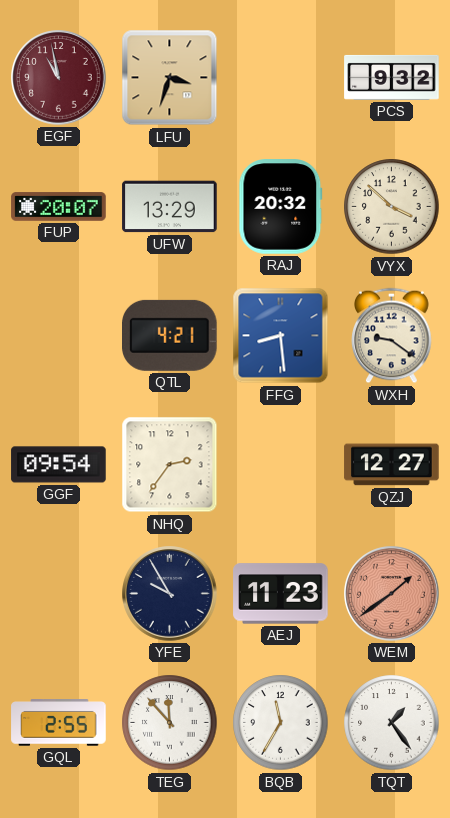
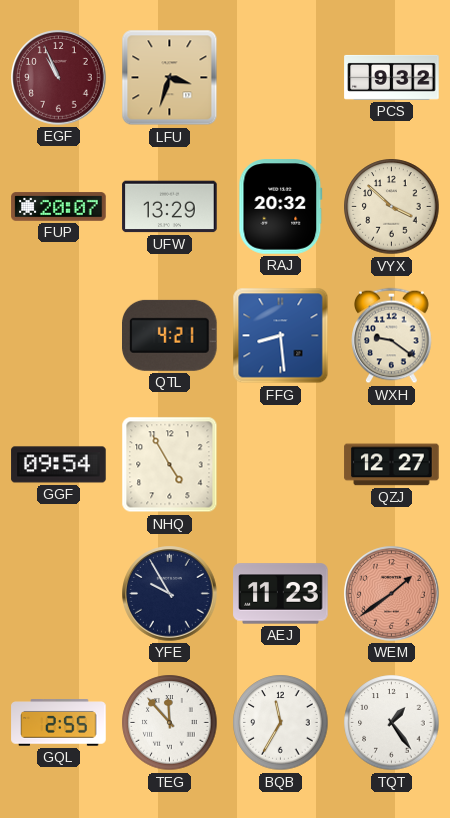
EGF: 10:58 -> 10:56
NHQ: 2:36 -> 4:55
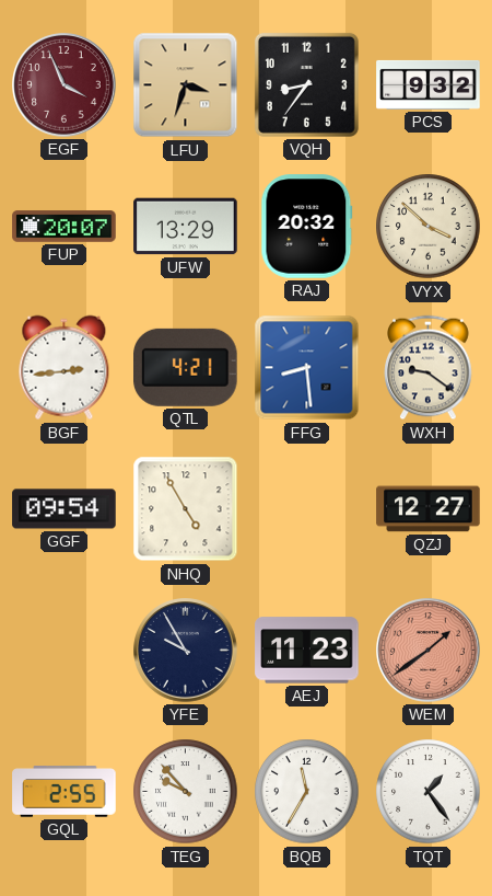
EGF: 10:56 -> 3:56
VQH: none -> 8:36
BGF: none -> 2:44
TEG: 11:53 -> 9:53
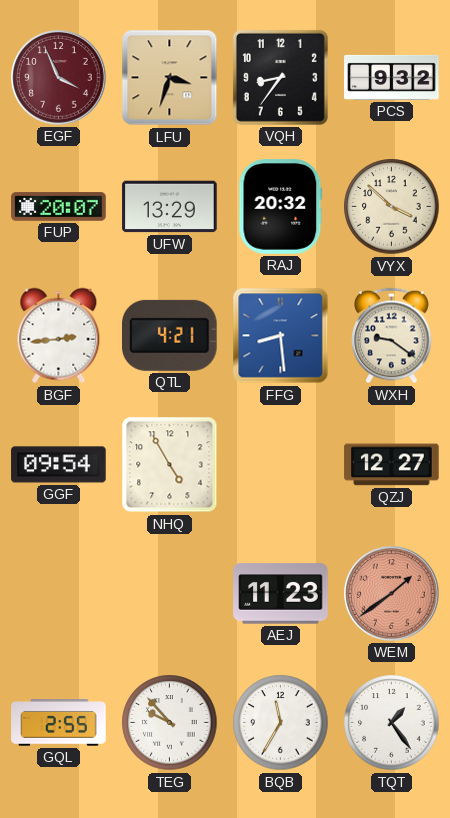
YFE: 9:55 -> none
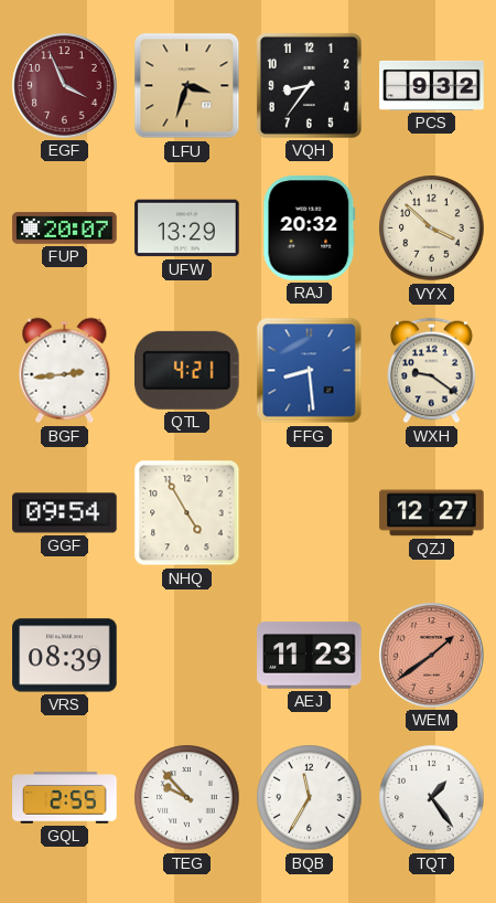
VRS: none -> 08:39
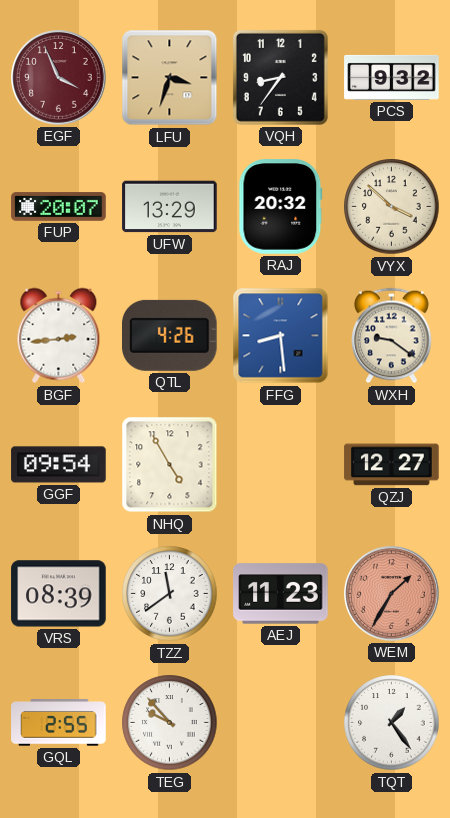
QTL: 4:21 -> 4:26
TZZ: none -> 11:39
WEM: 1:39 -> 1:35
BQB: 11:35 -> none
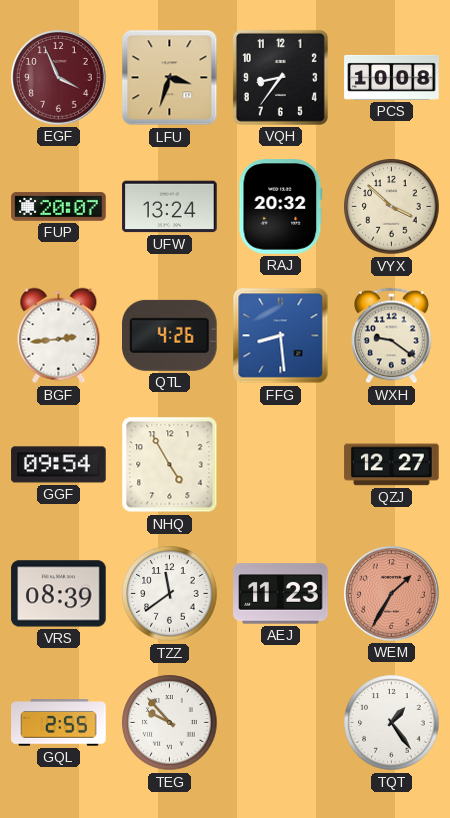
PCS: 9:32 -> 10:08
UFW: 13:29 -> 13:24
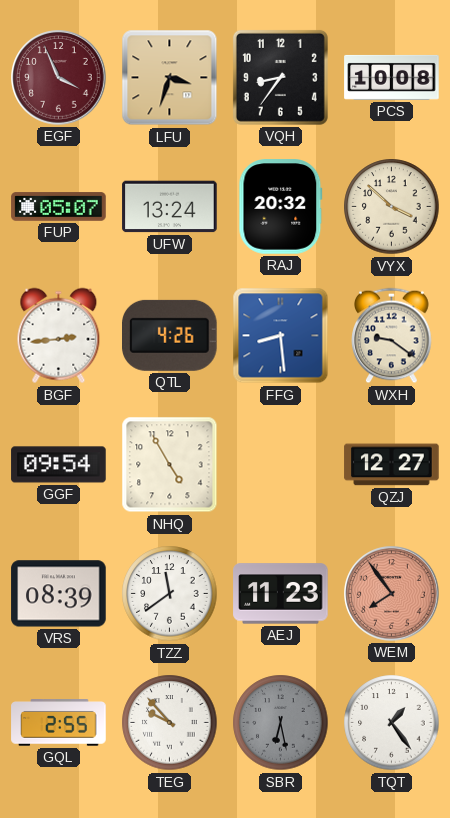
FUP: 20:07 -> 05:07
WEM: 1:35 -> 7:54
SBR: none -> 6:28
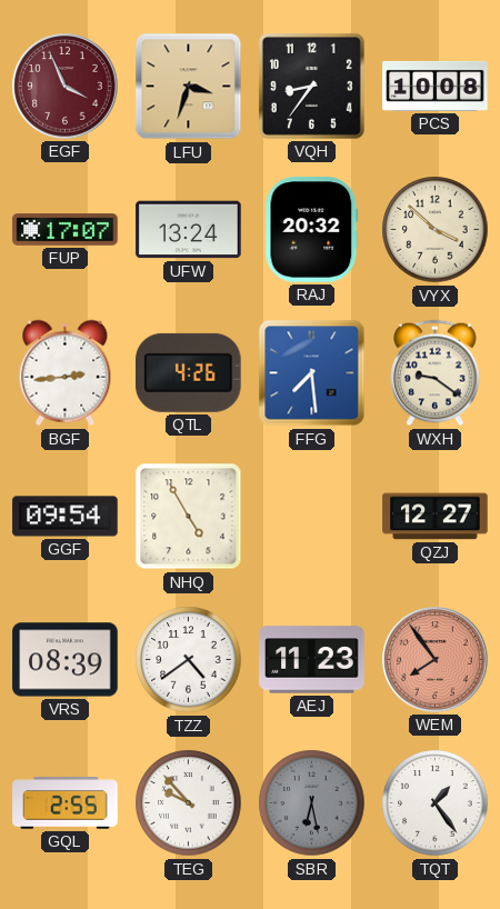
FUP: 05:07 -> 17:07
FFG: 8:29 -> 7:29
TZZ: 11:39 -> 4:39
